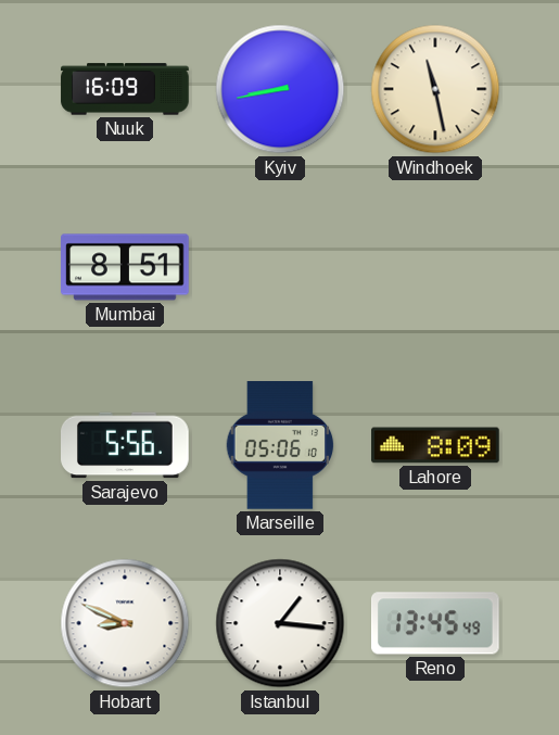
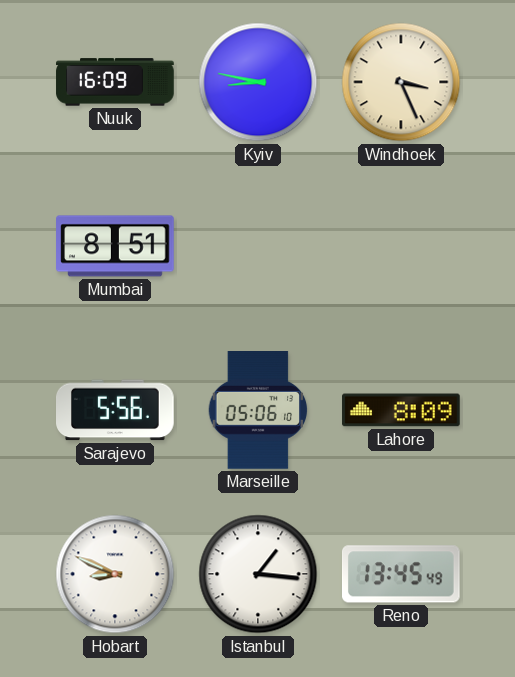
Kyiv: 8:43 -> 8:47
Windhoek: 11:28 -> 3:26
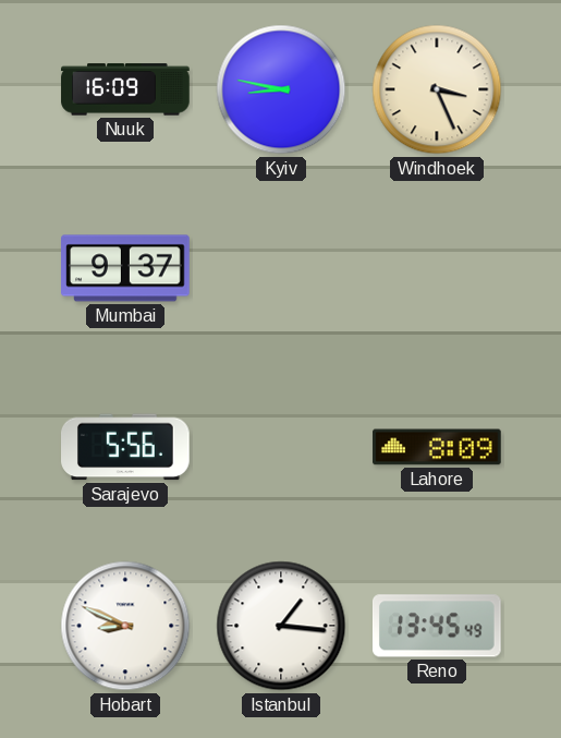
Mumbai: 8:51 -> 9:37
Marseille: 05:06 -> none
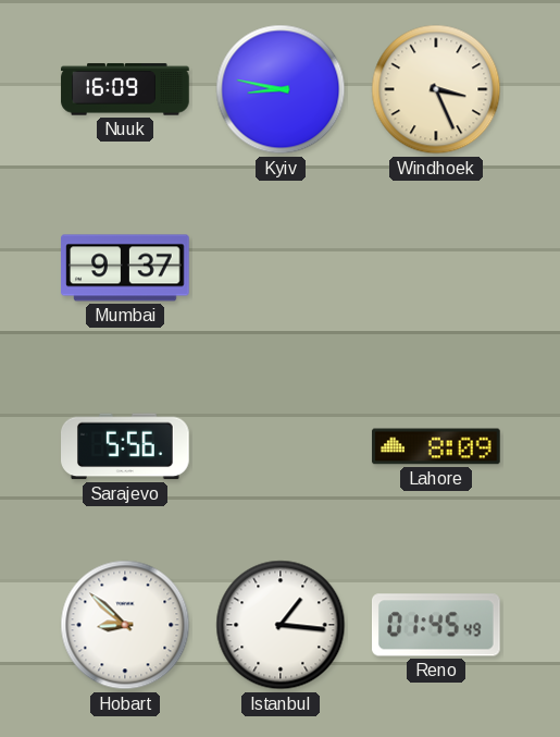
Hobart: 8:49 -> 8:52
Reno: 13:45 -> 01:45
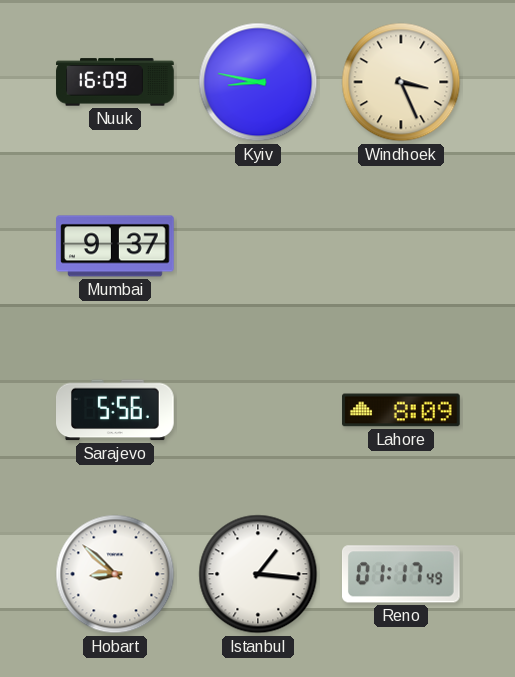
Reno: 01:45 -> 01:17
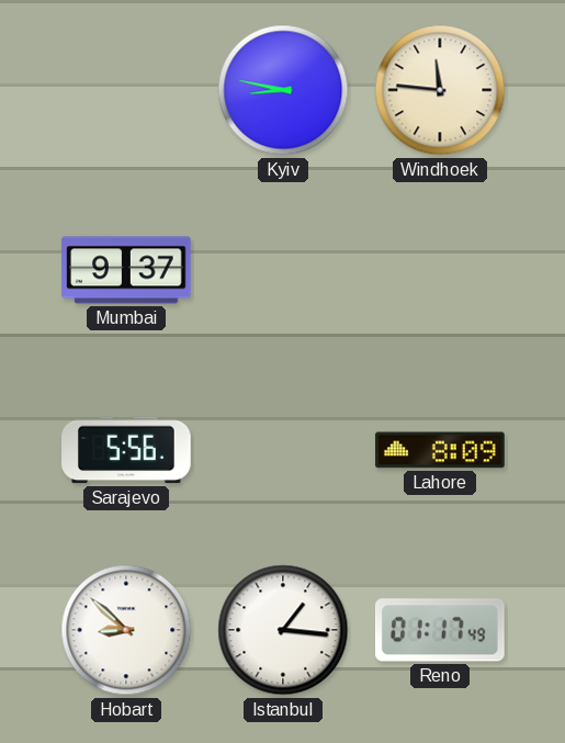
Nuuk: 16:09 -> none
Windhoek: 3:26 -> 11:46
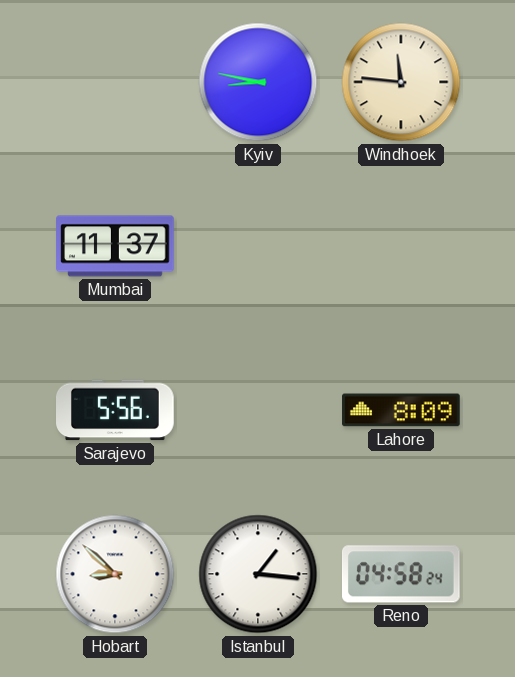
Mumbai: 9:37 -> 11:37
Reno: 01:17 -> 04:58
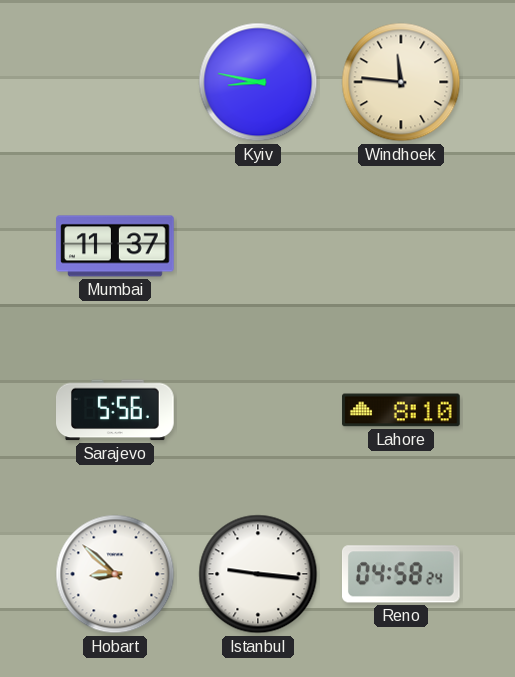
Lahore: 8:09 -> 8:10
Istanbul: 1:16 -> 9:16
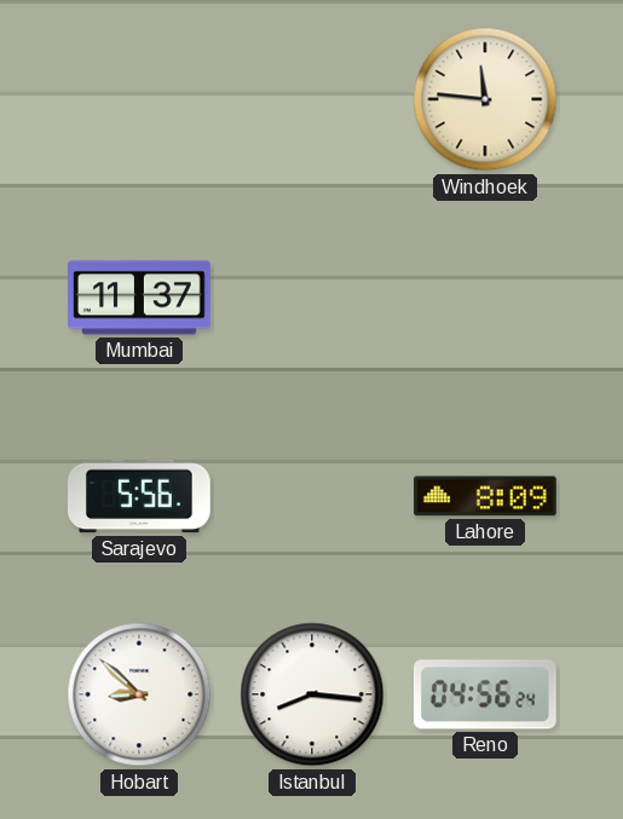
Kyiv: 8:47 -> none
Lahore: 8:10 -> 8:09
Istanbul: 9:16 -> 8:16
Reno: 04:58 -> 04:56
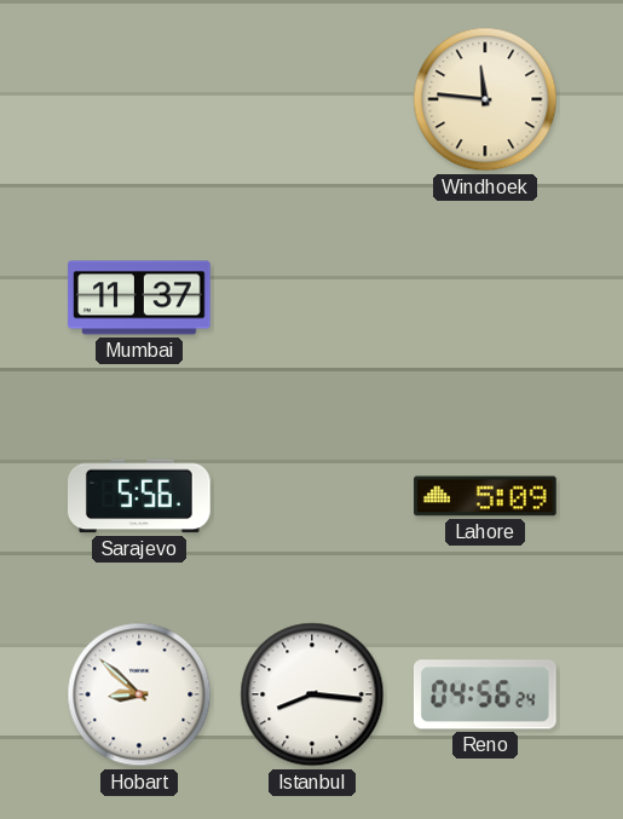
Lahore: 8:09 -> 5:09
